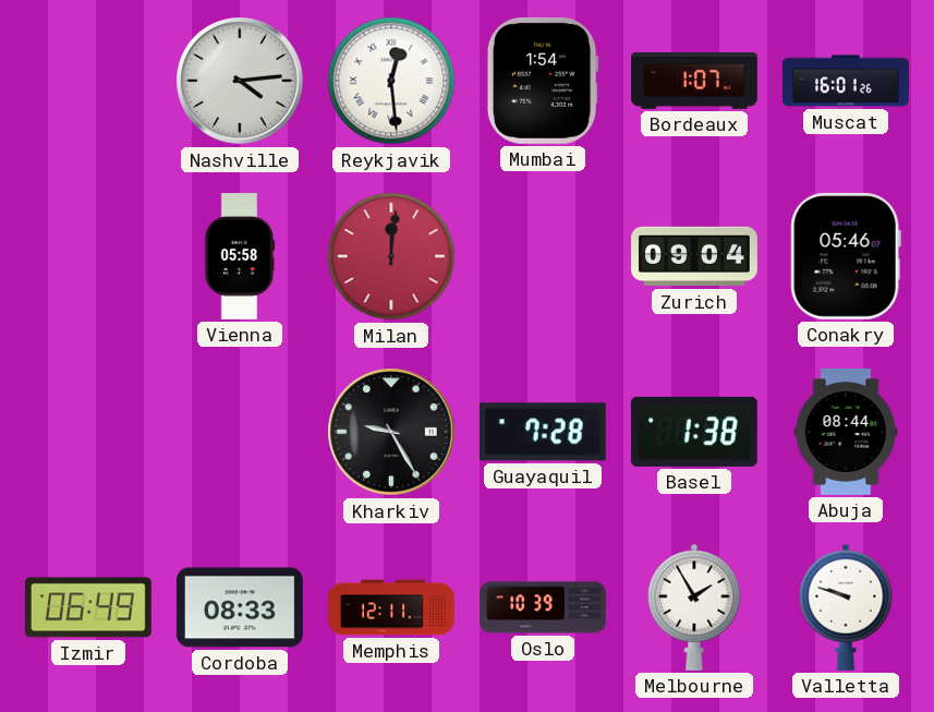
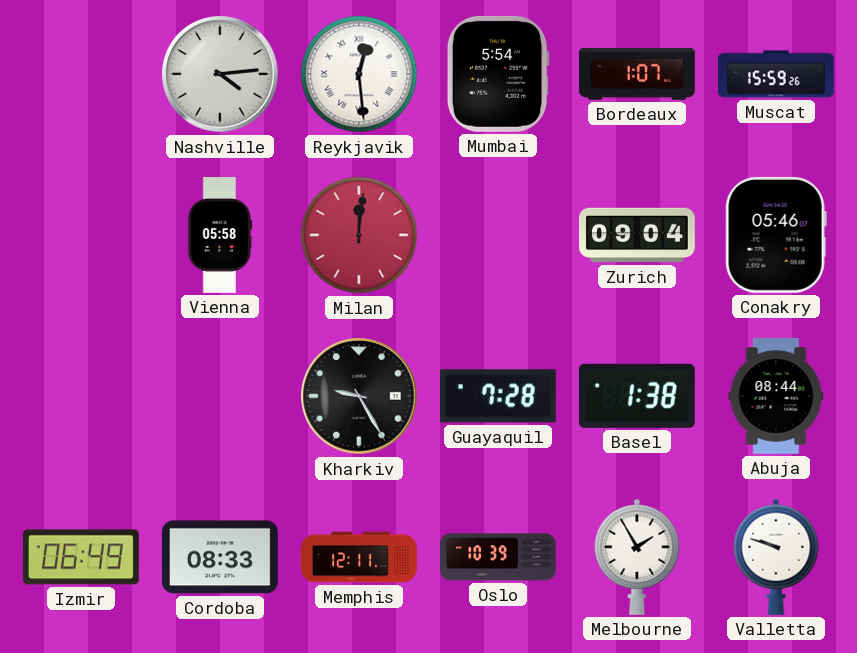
Mumbai: 1:54 -> 5:54
Muscat: 16:01 -> 15:59
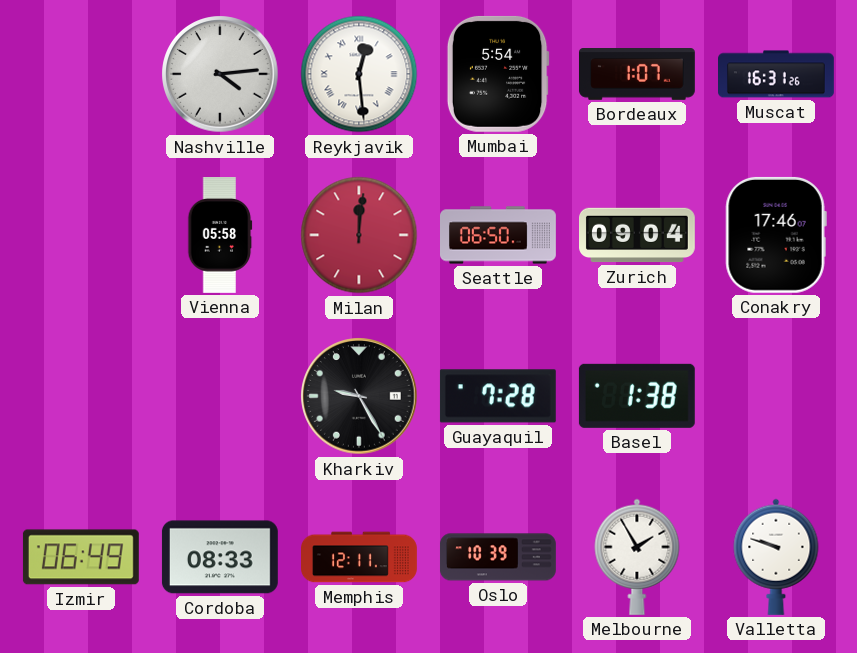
Muscat: 15:59 -> 16:31
Seattle: none -> 06:50
Conakry: 05:46 -> 17:46
Abuja: 08:44 -> none
